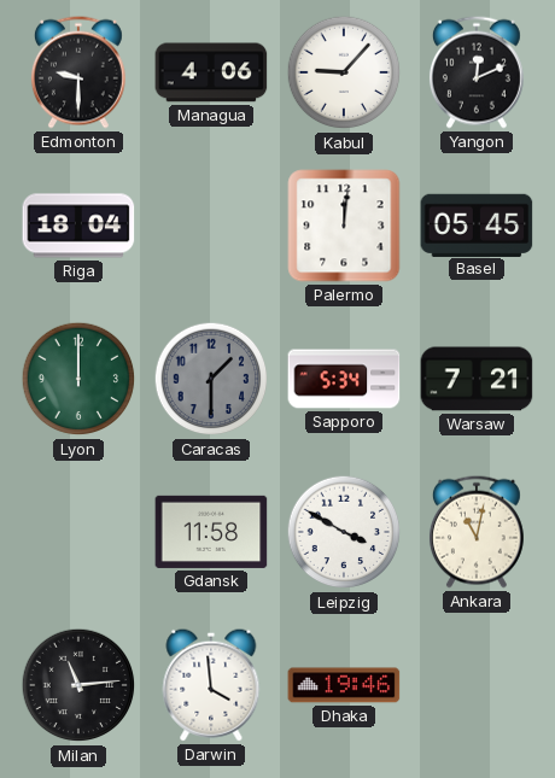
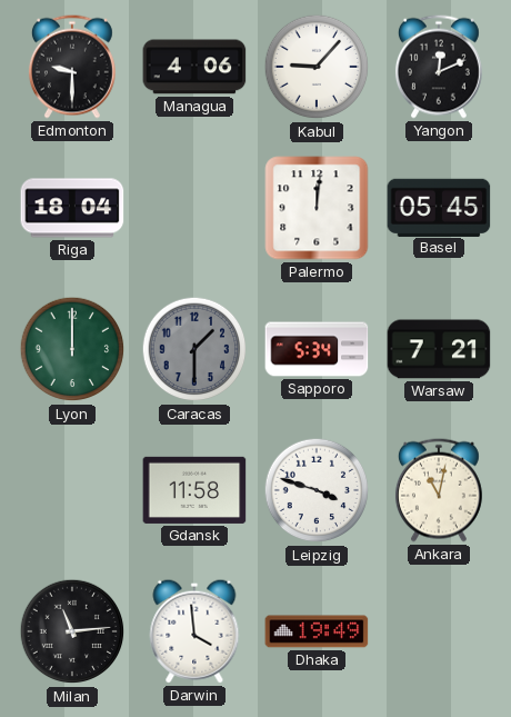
Leipzig: 3:50 -> 3:48
Dhaka: 19:46 -> 19:49
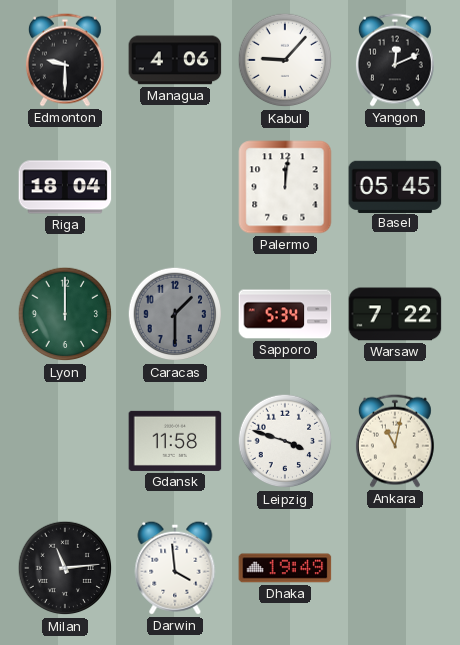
Warsaw: 7:21 -> 7:22
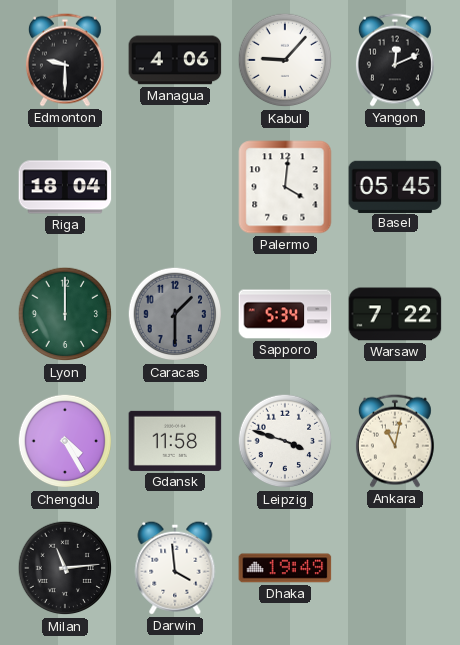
Palermo: 12:01 -> 4:01
Chengdu: none -> 4:25
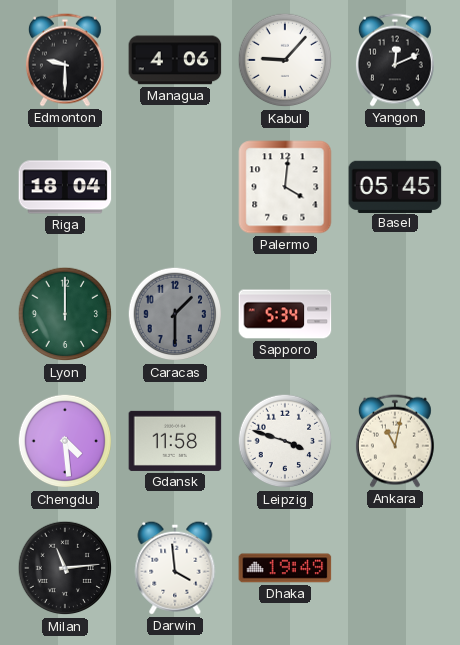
Warsaw: 7:22 -> none
Chengdu: 4:25 -> 4:29
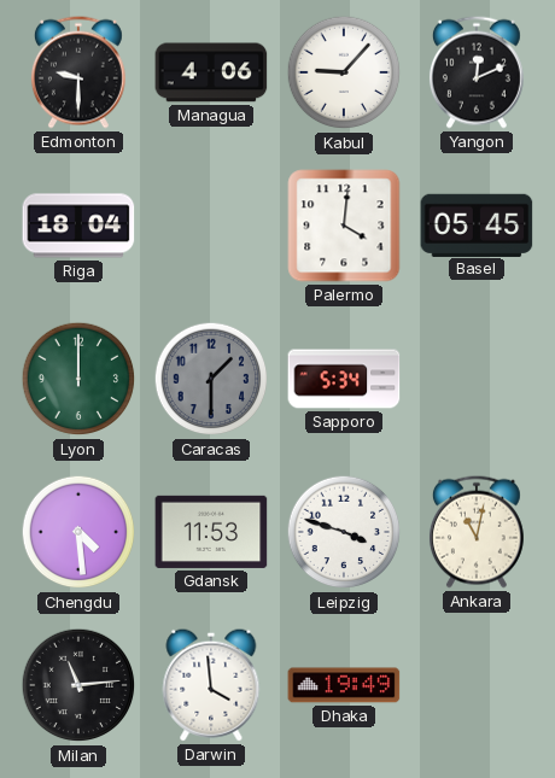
Gdansk: 11:58 -> 11:53
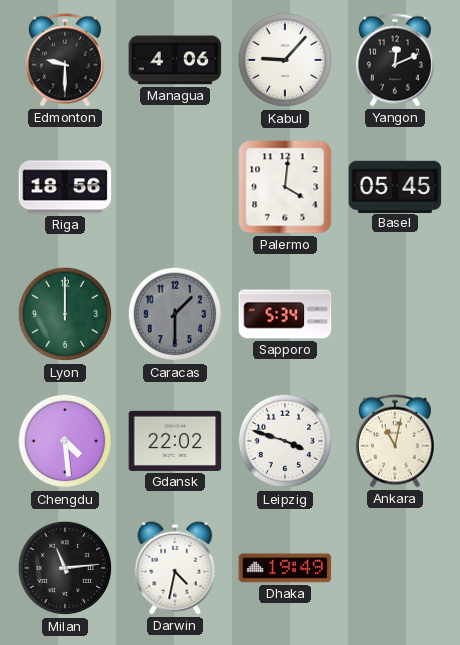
Riga: 18:04 -> 18:56
Gdansk: 11:53 -> 22:02
Darwin: 3:59 -> 4:32
